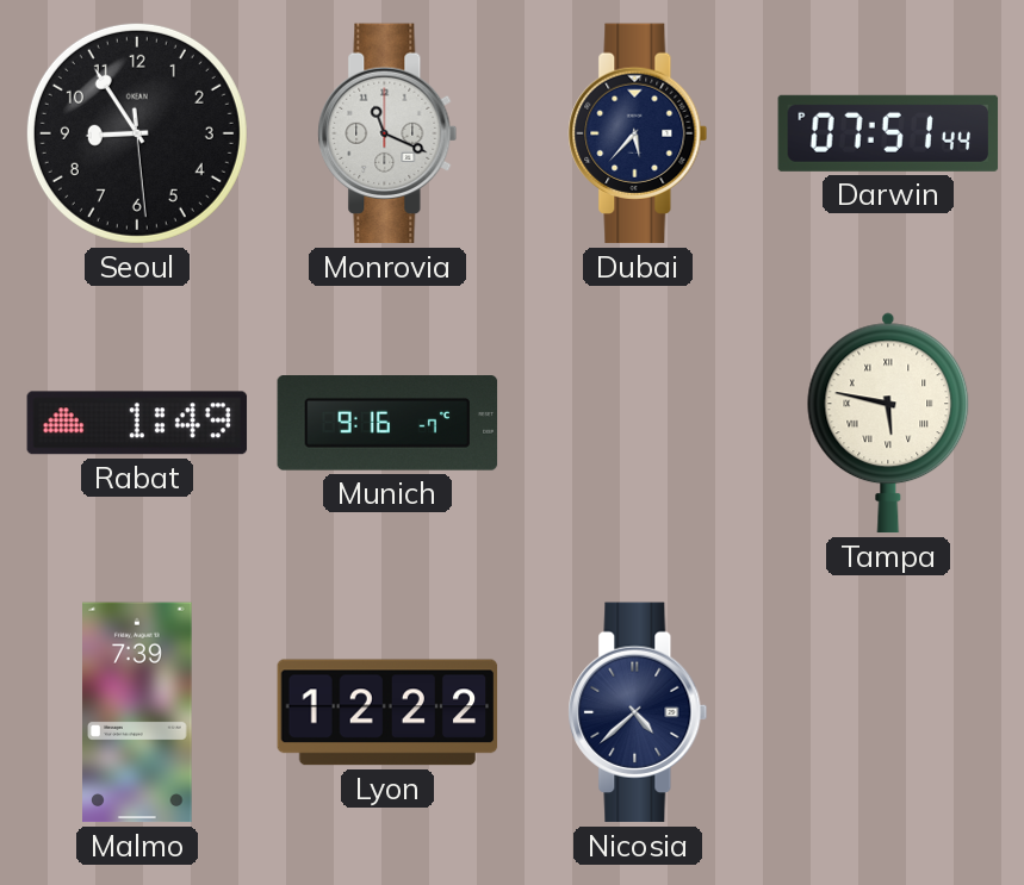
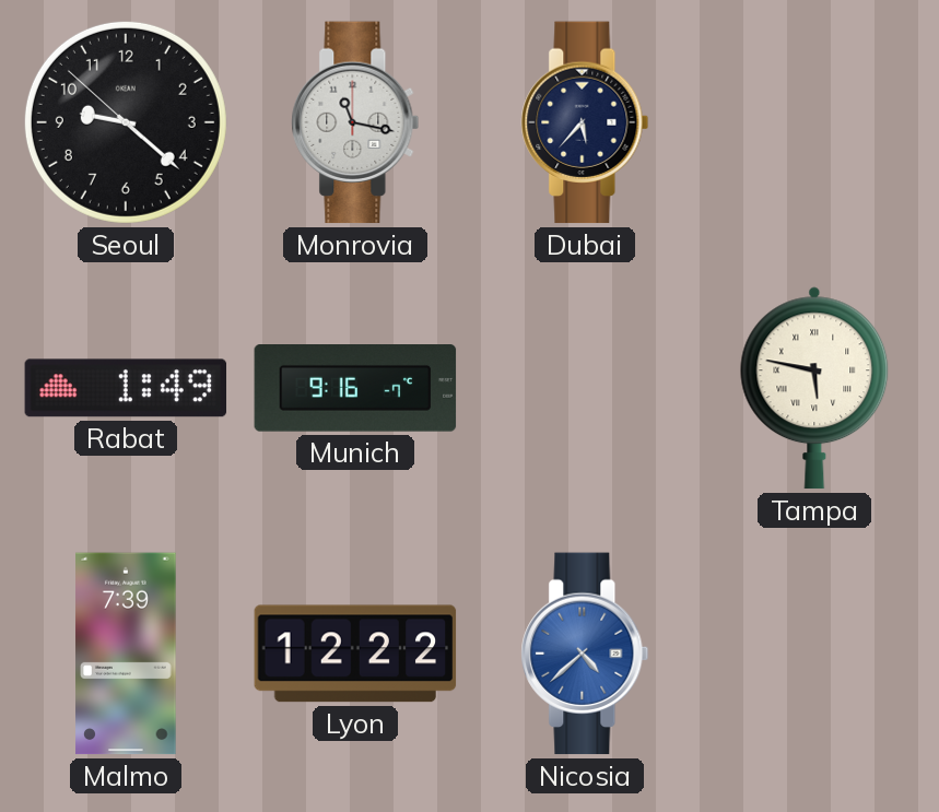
Seoul: 8:54 -> 9:21
Monrovia: 11:19 -> 11:17
Darwin: 07:51 -> none
Nicosia dial: navy -> blue
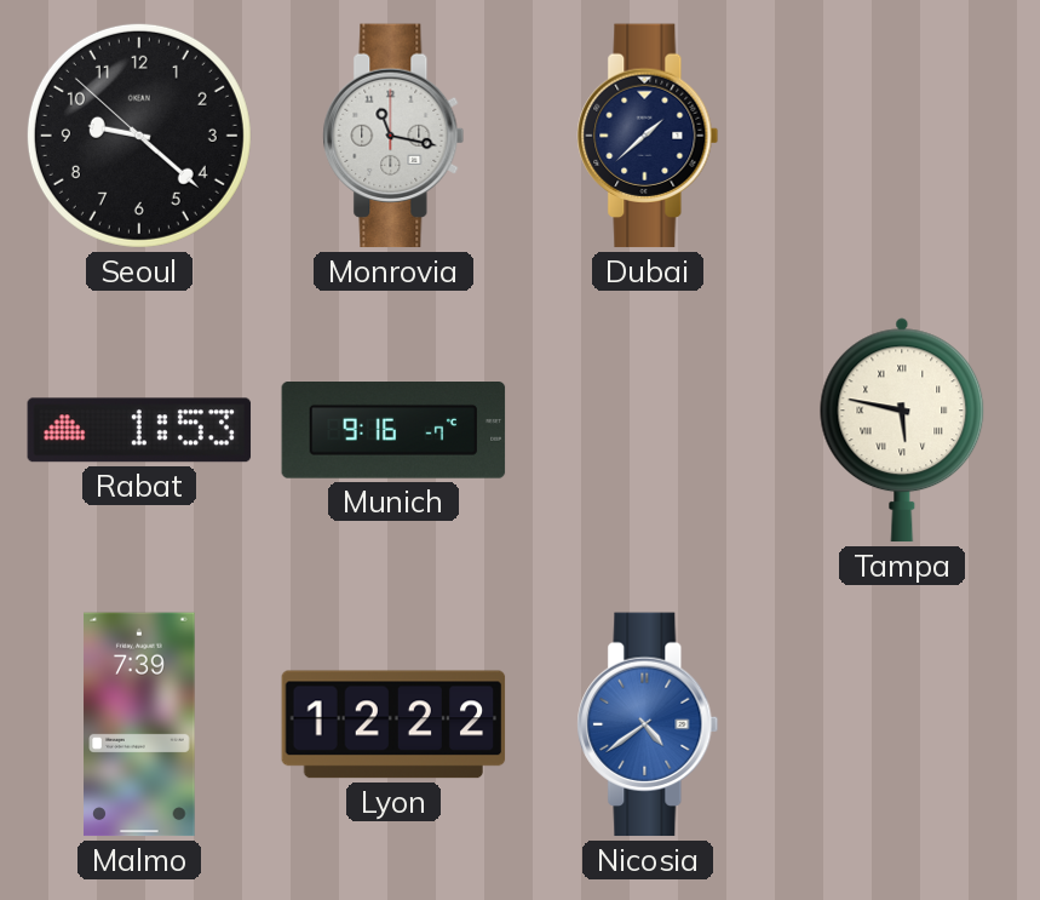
Dubai: 5:37 -> 1:38
Rabat: 1:49 -> 1:53
Nicosia: 4:38 -> 4:39
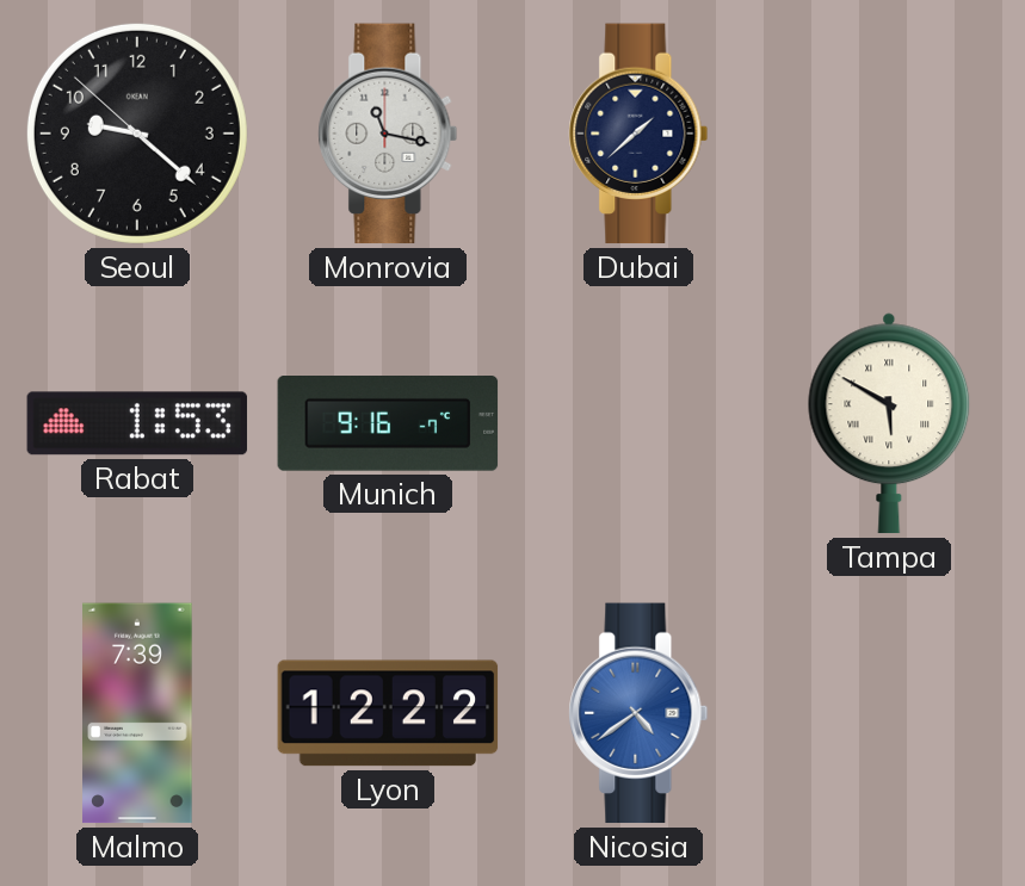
Tampa: 5:47 -> 5:50
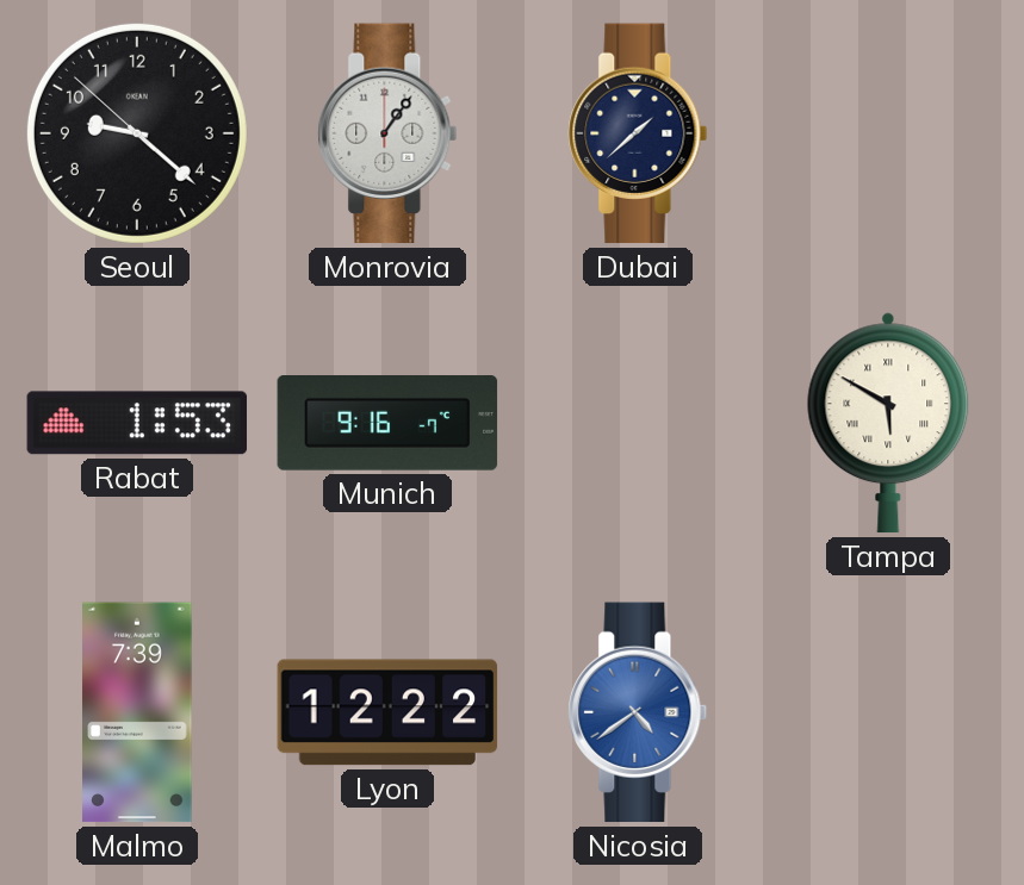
Monrovia: 11:17 -> 1:06
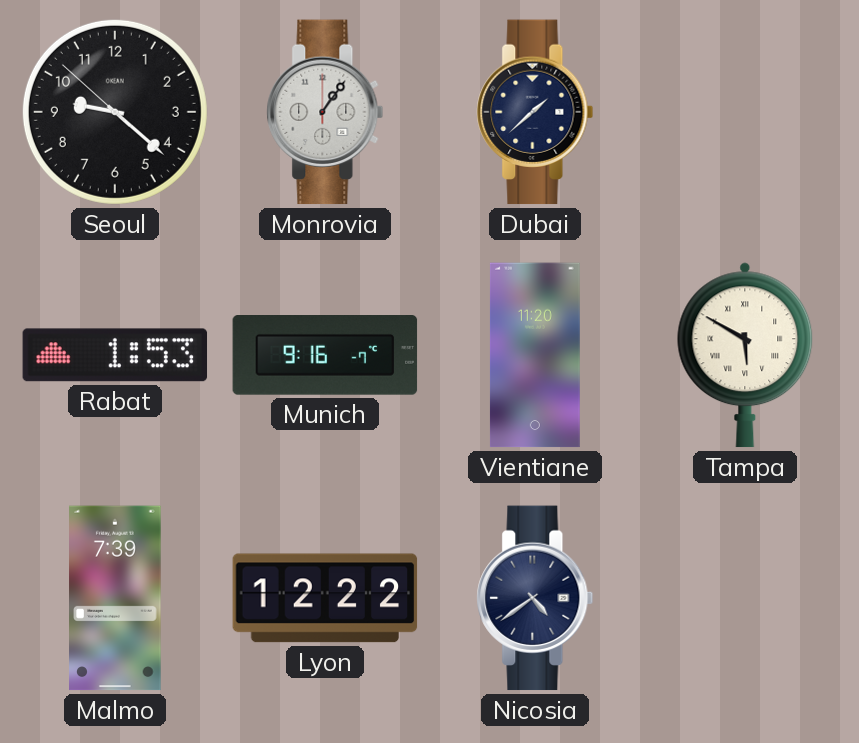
Vientiane: none -> 11:20
Nicosia dial: blue -> navy
